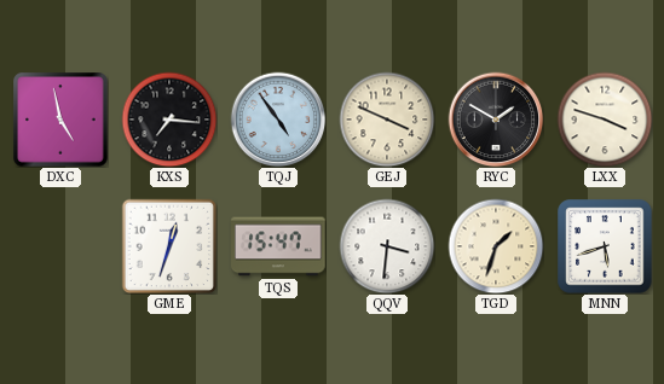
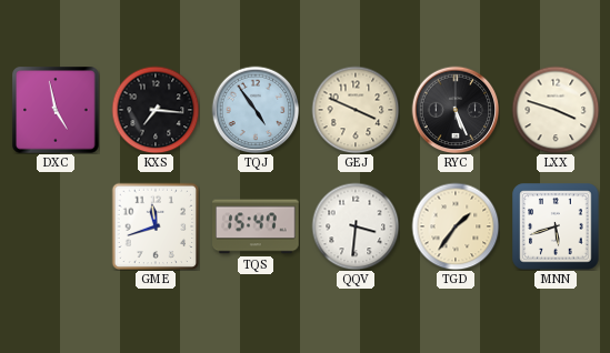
RYC: 1:50 -> 5:26
GME: 12:33 -> 11:42
TGD: 1:33 -> 1:36
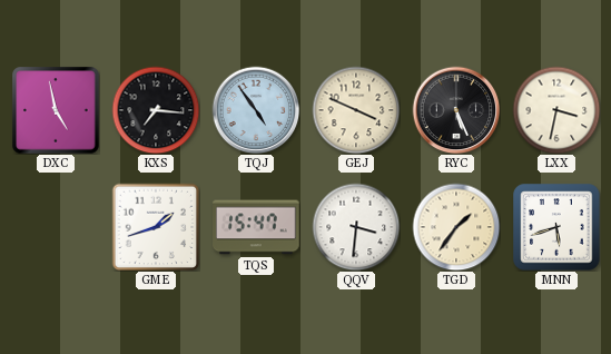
LXX: 3:48 -> 3:32
GME: 11:42 -> 1:42
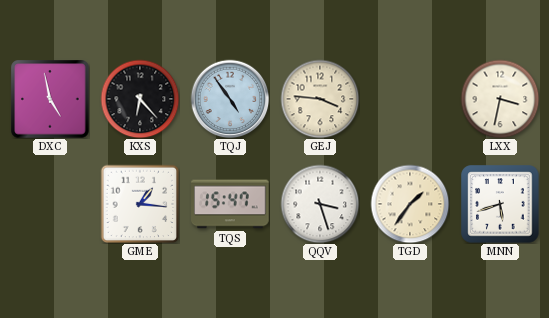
KXS: 7:16 -> 6:23
GEJ: 3:49 -> 3:46
RYC: 5:26 -> none
GME: 1:42 -> 1:16
QQV: 3:31 -> 3:27
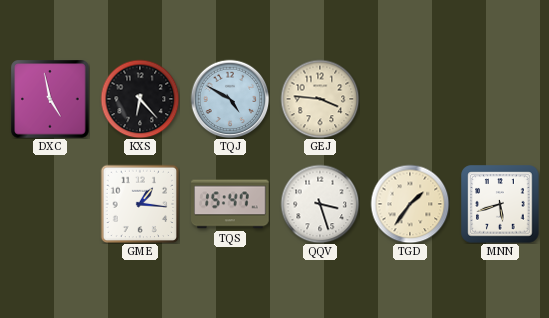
TQJ: 4:54 -> 4:50
LXX: 3:32 -> none
